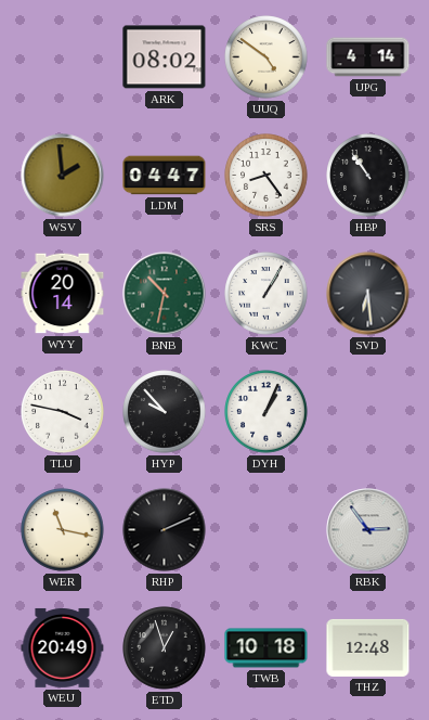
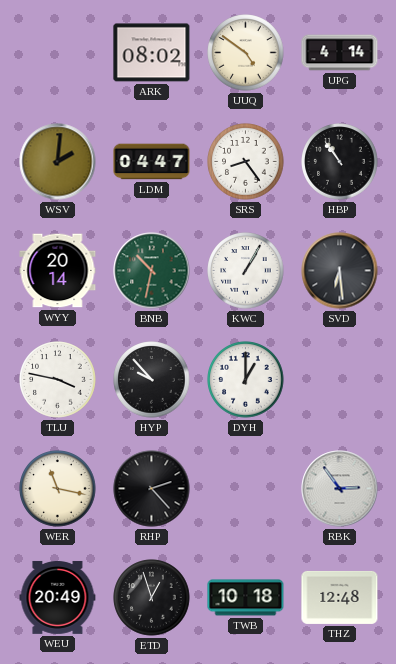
WSV: 1:59 -> 2:01
DYH: 1:04 -> 1:00
RHP: 2:11 -> 2:23
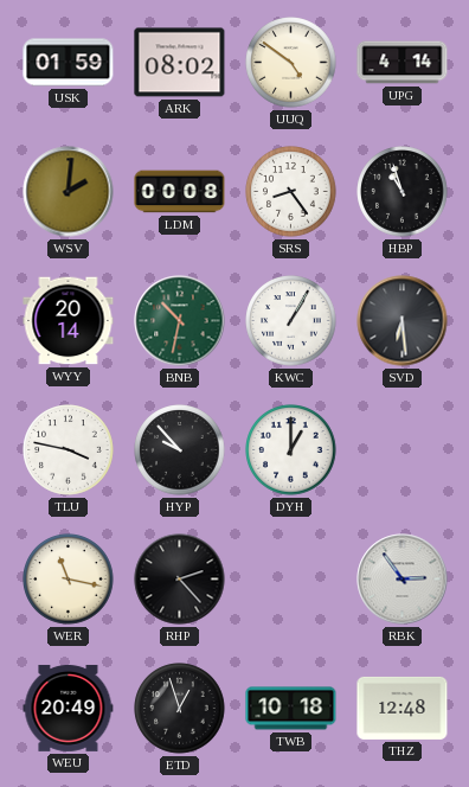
USK: none -> 01:59
LDM: 04:47 -> 00:08
HBP: 10:54 -> 10:57
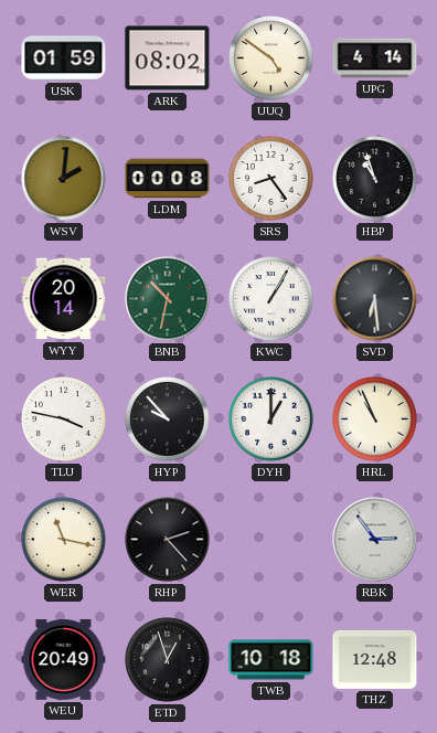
HRL: none -> 10:56
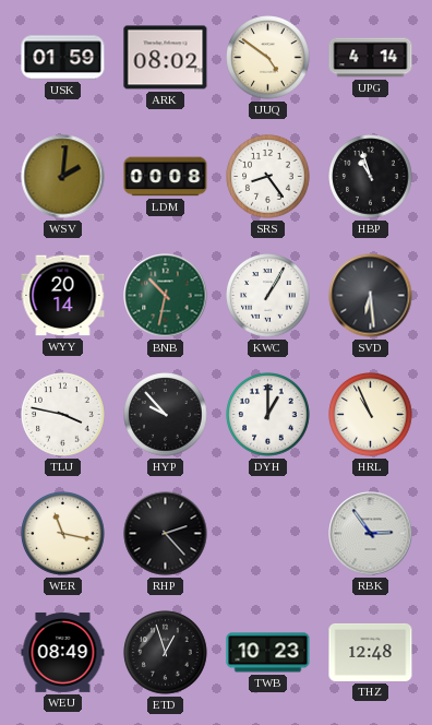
WEU: 20:49 -> 08:49
TWB: 10:18 -> 10:23
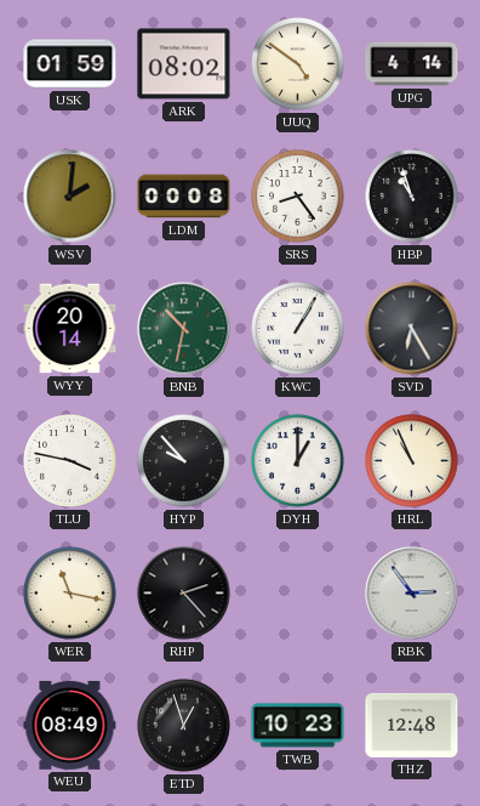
SVD: 6:29 -> 6:25
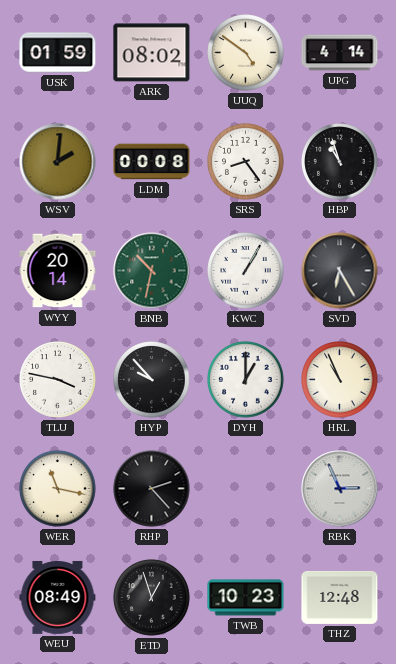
RBK: 2:54 -> 2:56
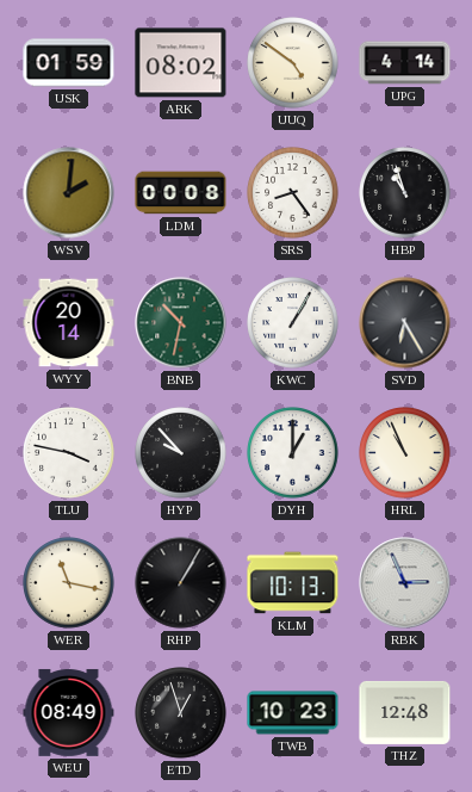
RHP: 2:23 -> 1:05
KLM: none -> 10:13
